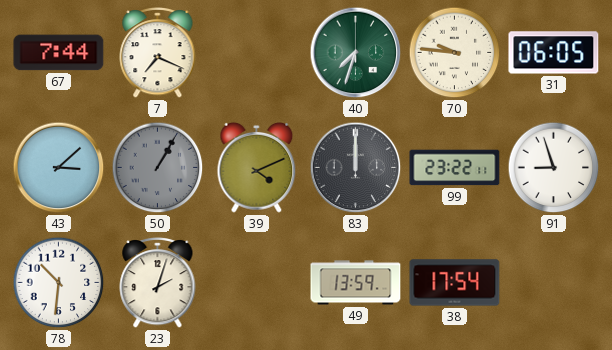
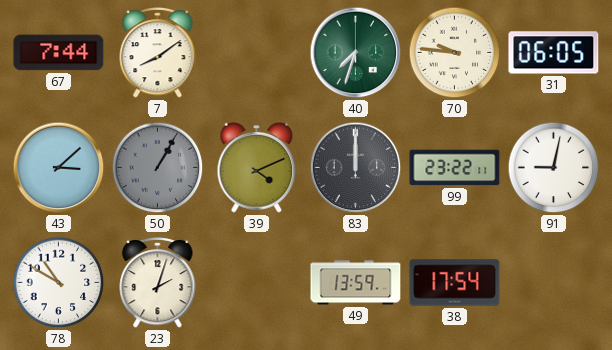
7: 7:19 -> 8:09
91: 8:57 -> 9:02
78: 10:31 -> 10:50
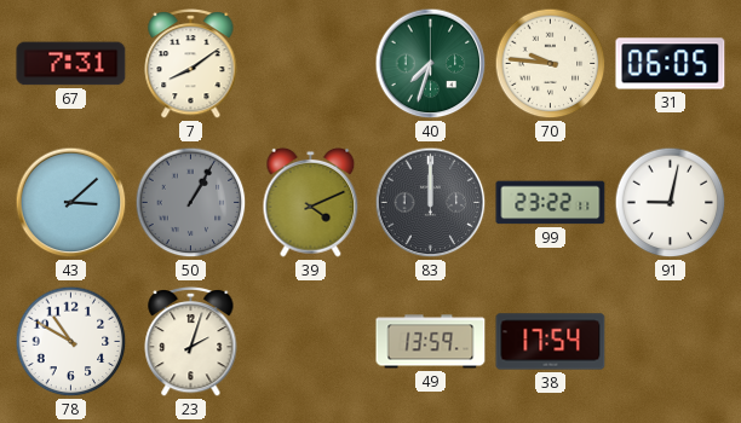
67: 7:44 -> 7:31
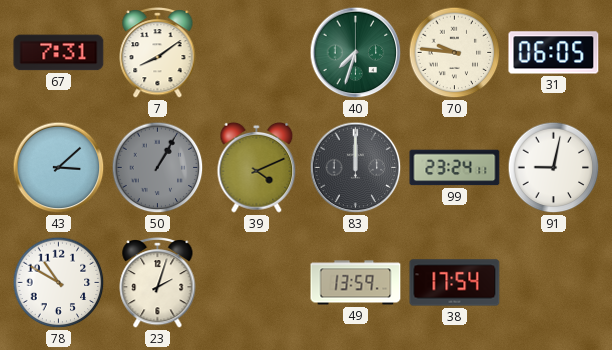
99: 23:22 -> 23:24
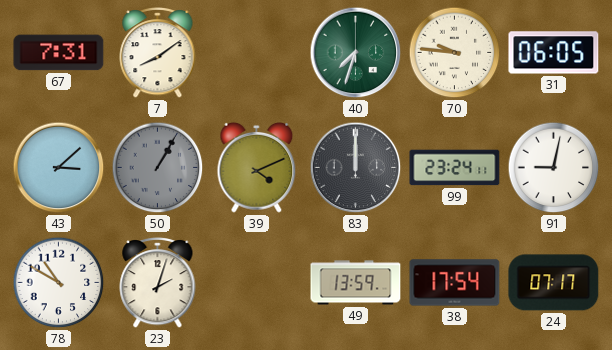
24: none -> 07:17
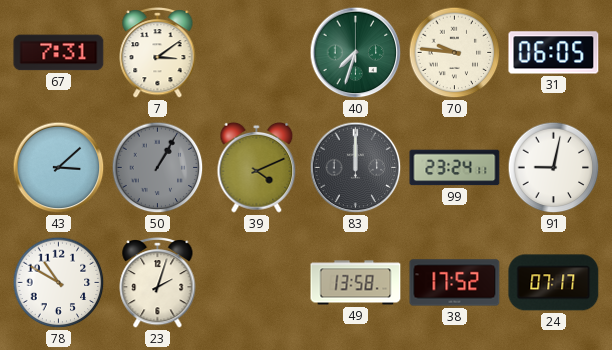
7: 8:09 -> 3:09
49: 13:59 -> 13:58
38: 17:54 -> 17:52
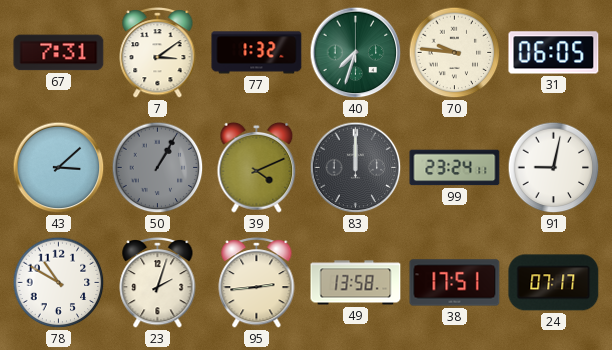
77: none -> 1:32
95: none -> 2:44
38: 17:52 -> 17:51
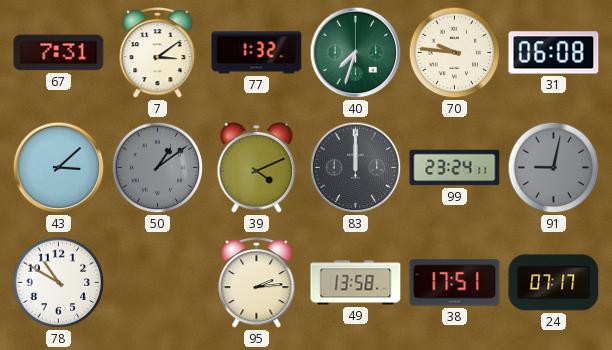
31: 06:05 -> 06:08
50: 1:05 -> 1:09
91 dial: white -> grey
23: 2:03 -> none
95: 2:44 -> 2:14
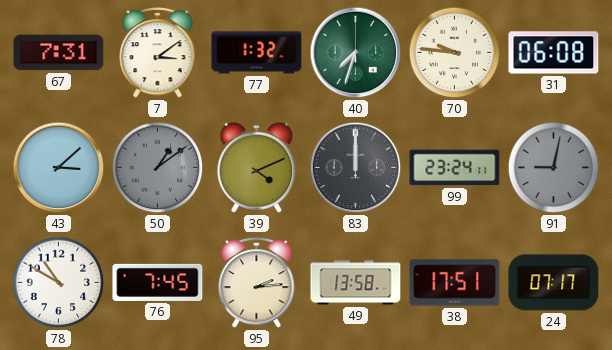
76: none -> 7:45
